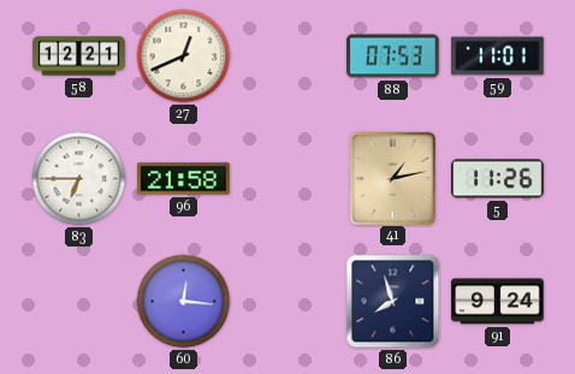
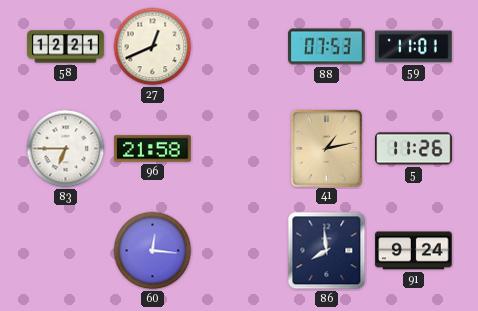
86: 7:57 -> 7:59
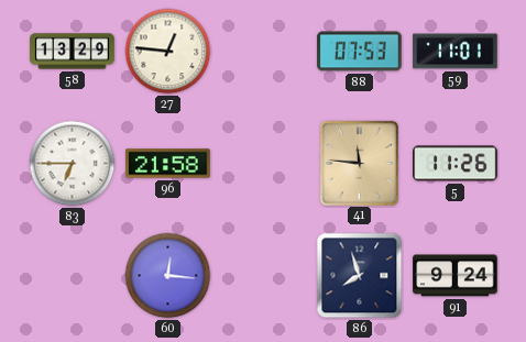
58: 12:21 -> 13:29
27: 12:41 -> 12:46
41: 1:13 -> 11:46
86: 7:59 -> 7:57
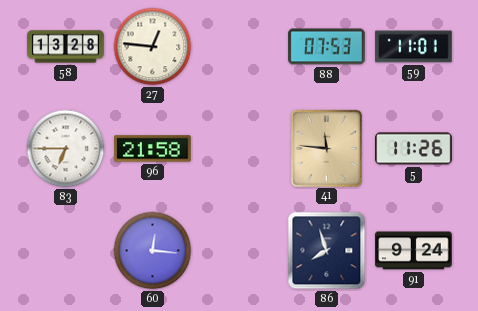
58: 13:29 -> 13:28
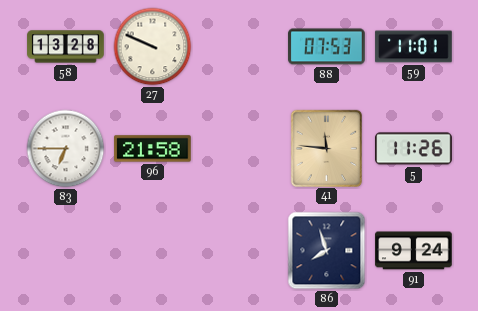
27: 12:46 -> 9:49
60: 12:16 -> none
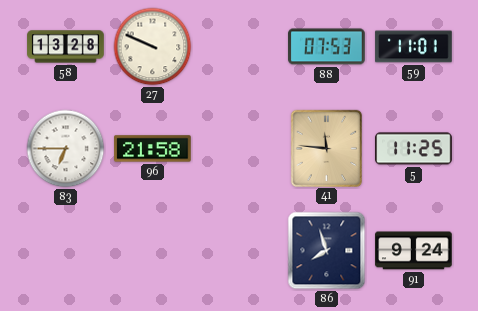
5: 11:26 -> 11:25
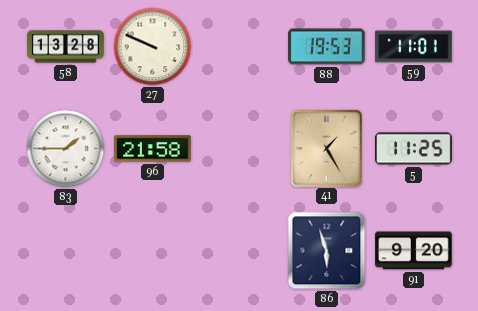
88: 07:53 -> 19:53
83: 6:45 -> 1:45
41: 11:46 -> 1:25
86: 7:57 -> 5:57
91: 9:24 -> 9:20
